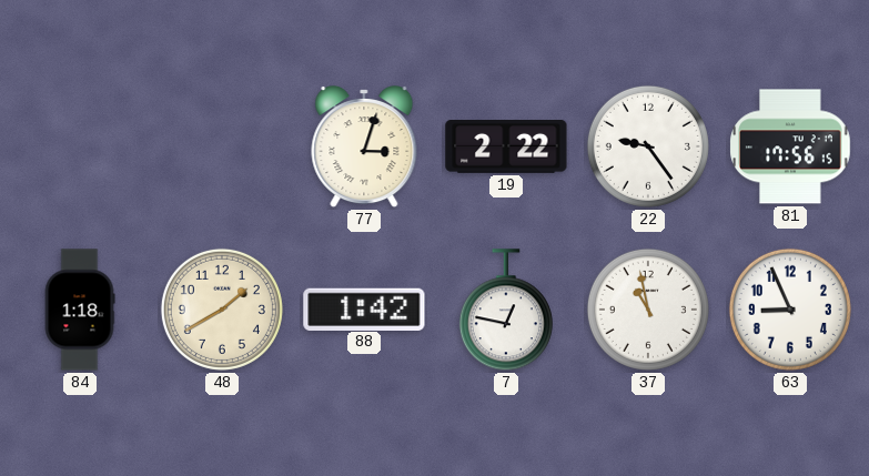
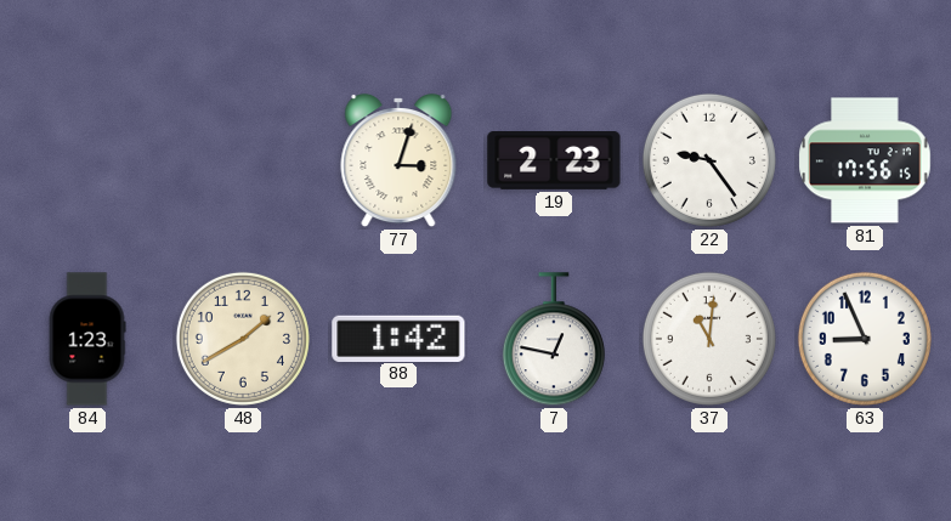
19: 2:22 -> 2:23
84: 1:18 -> 1:23
37: 10:58 -> 11:01
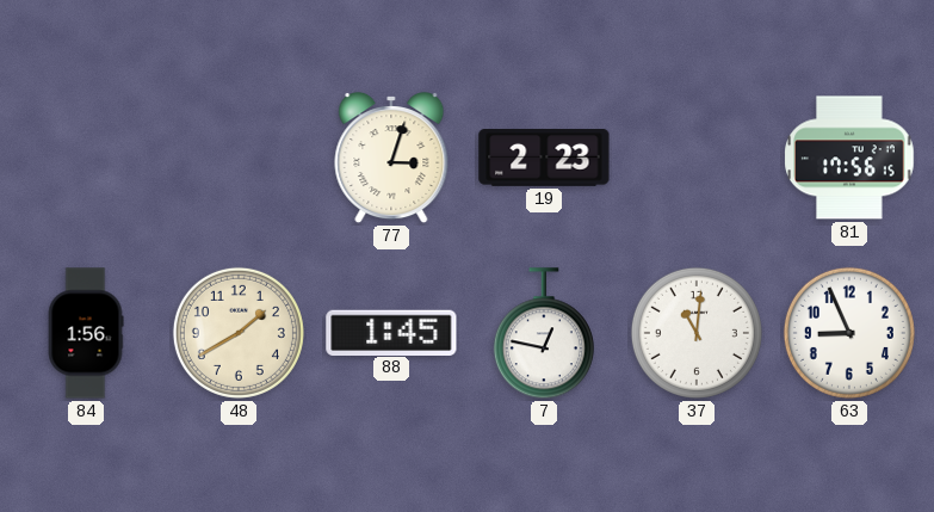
22: 9:24 -> none
84: 1:23 -> 1:56
88: 1:42 -> 1:45
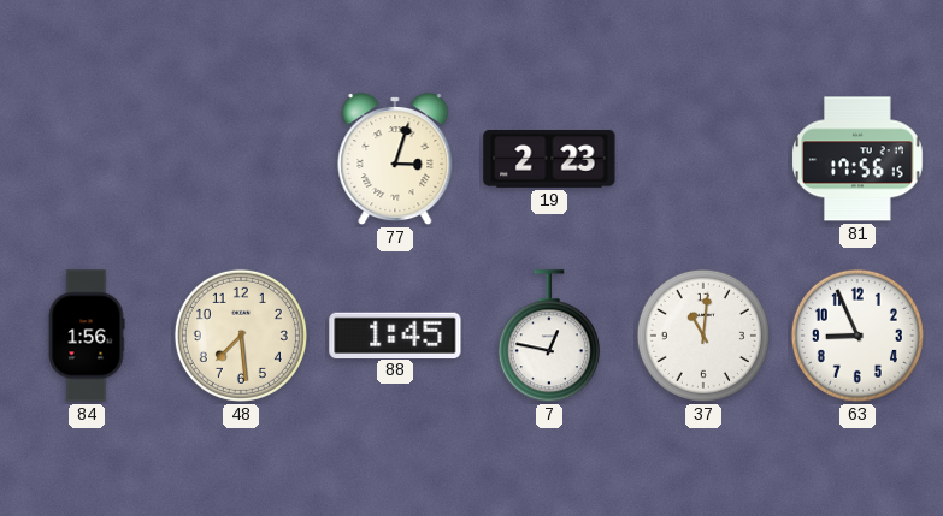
48: 1:40 -> 7:29
